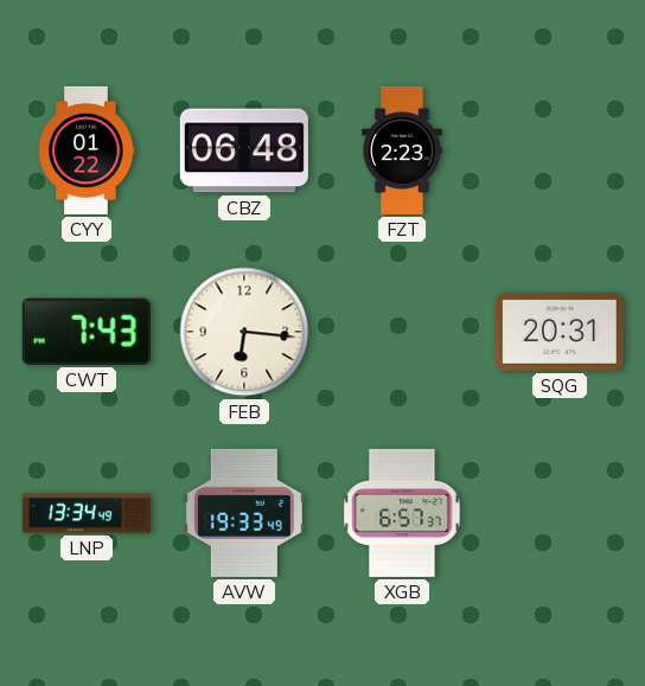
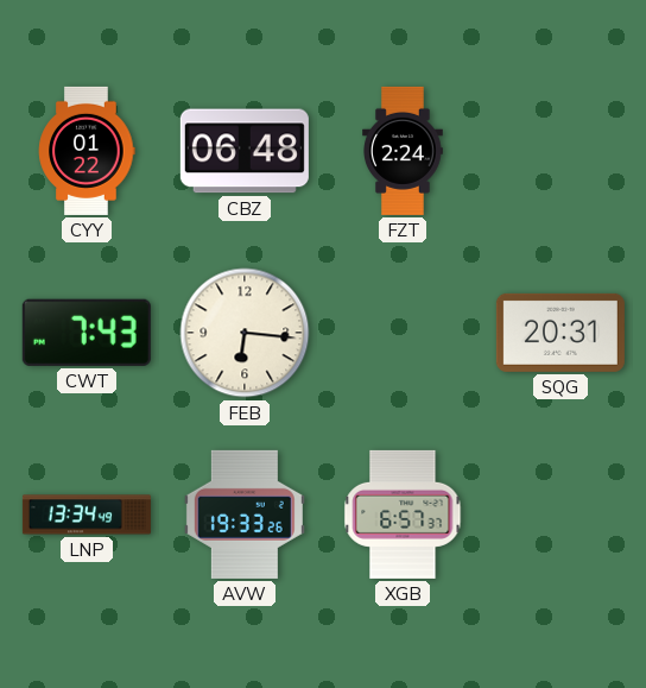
FZT: 2:23 -> 2:24
AVW: 19:33:49 -> 19:33:26
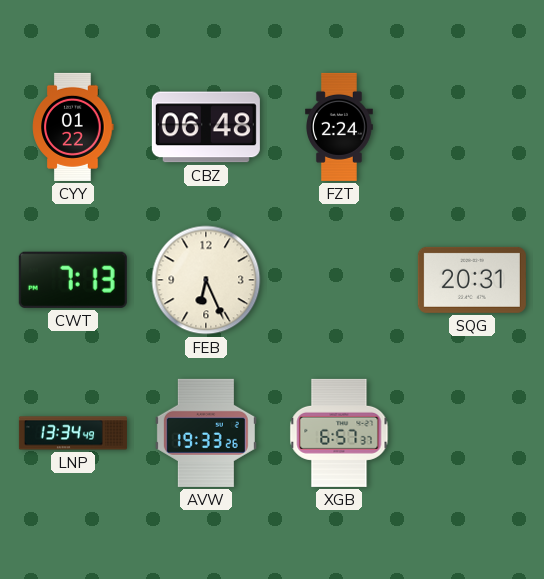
CWT: 7:43 -> 7:13
FEB: 6:16 -> 6:26
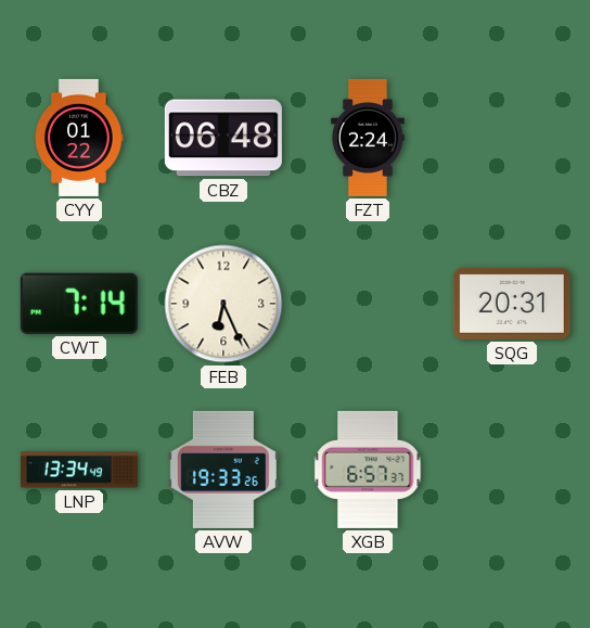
CWT: 7:13 -> 7:14
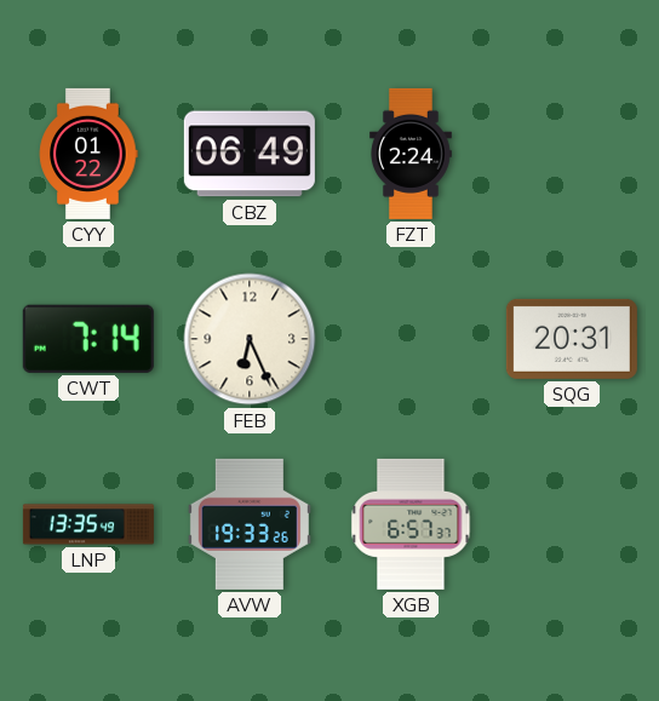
CBZ: 06:48 -> 06:49
LNP: 13:34 -> 13:35
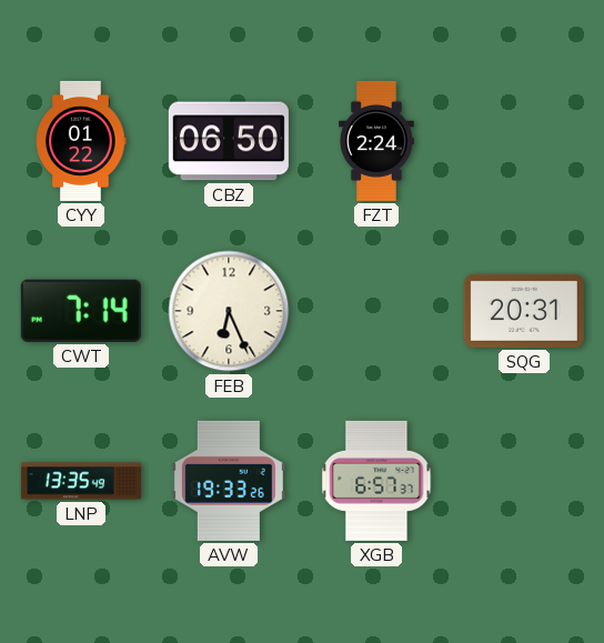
CBZ: 06:49 -> 06:50
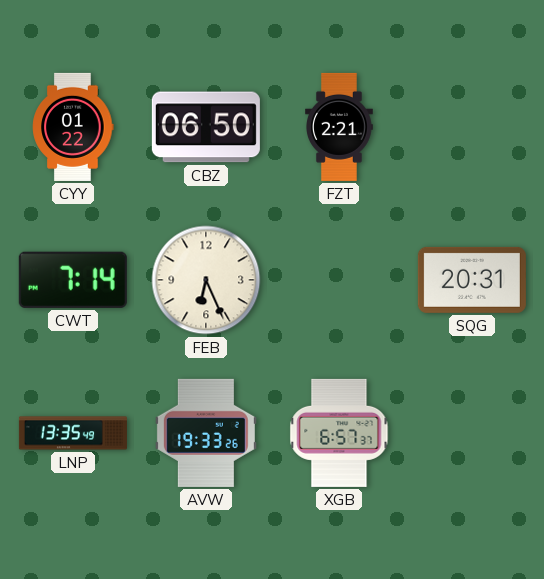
FZT: 2:24 -> 2:21
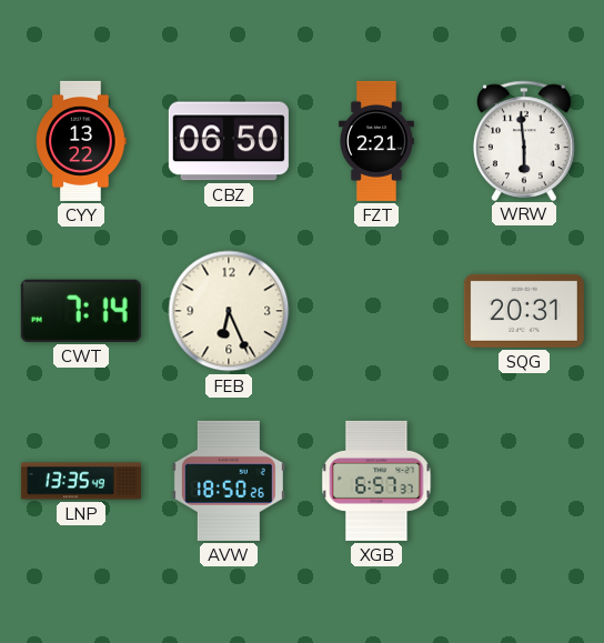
CYY: 01:22 -> 13:22
WRW: none -> 5:59
AVW: 19:33 -> 18:50
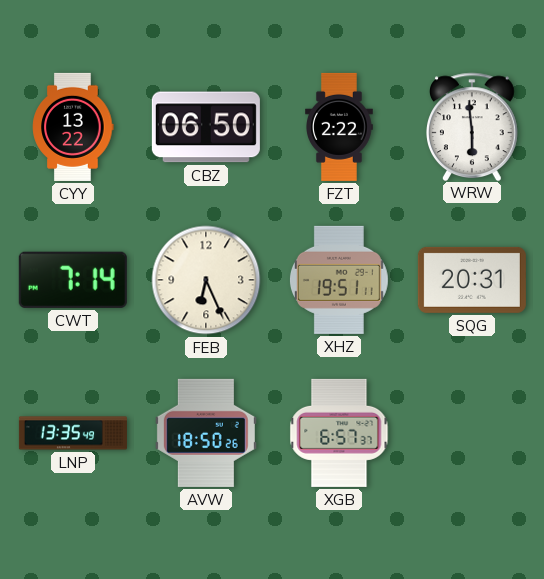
FZT: 2:21 -> 2:22
XHZ: none -> 19:51
